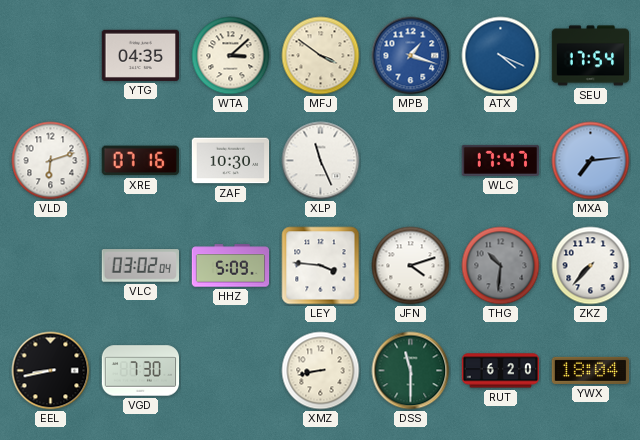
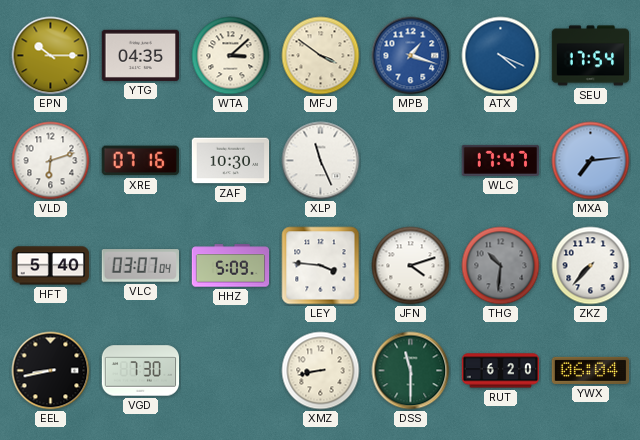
EPN: none -> 10:15
HFT: none -> 5:40
VLC: 03:02 -> 03:07
YWX: 18:04 -> 06:04
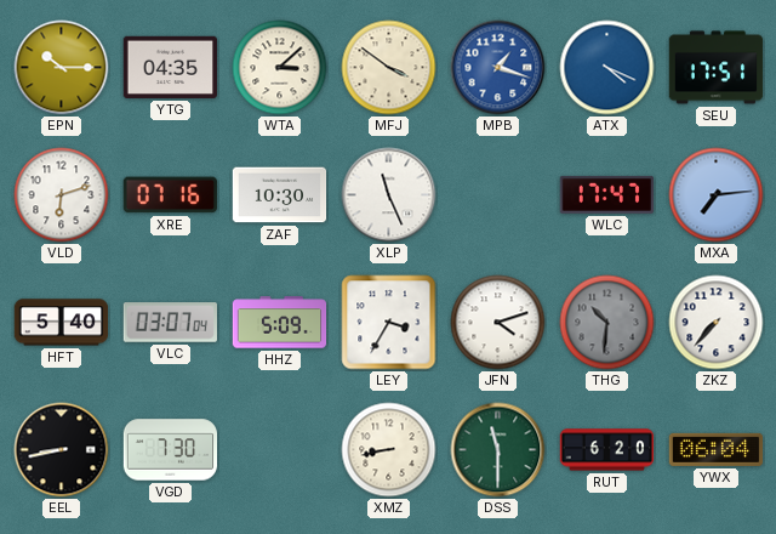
SEU: 17:54 -> 17:51
LEY: 3:46 -> 3:35
